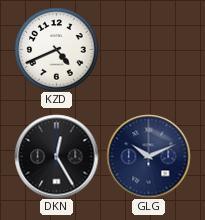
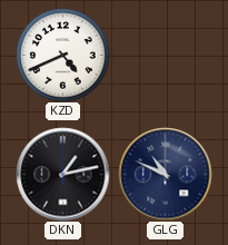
DKN: 12:25 -> 1:13
GLG: 10:11 -> 10:49
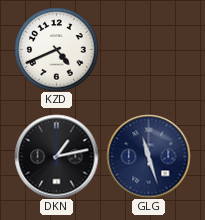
GLG: 10:49 -> 11:27
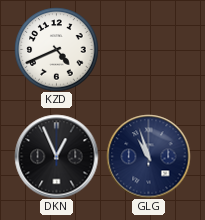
DKN: 1:13 -> 12:56
GLG: 11:27 -> 10:57
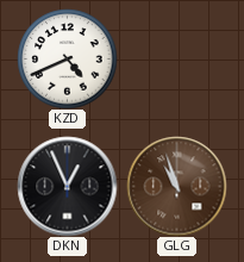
GLG dial: navy -> brown
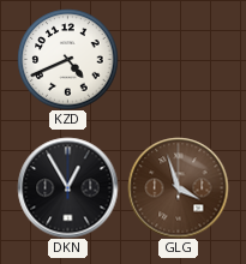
DKN: 12:56 -> 12:55
GLG: 10:57 -> 3:57
